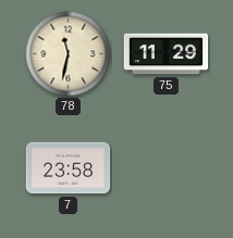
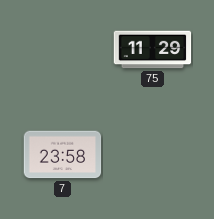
78: 11:32 -> none
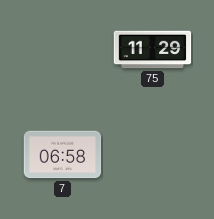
7: 23:58 -> 06:58
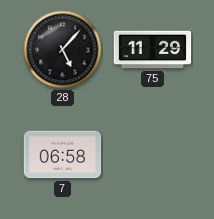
28: none -> 5:07
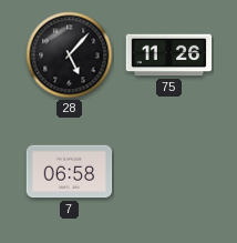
75: 11:29 -> 11:26
